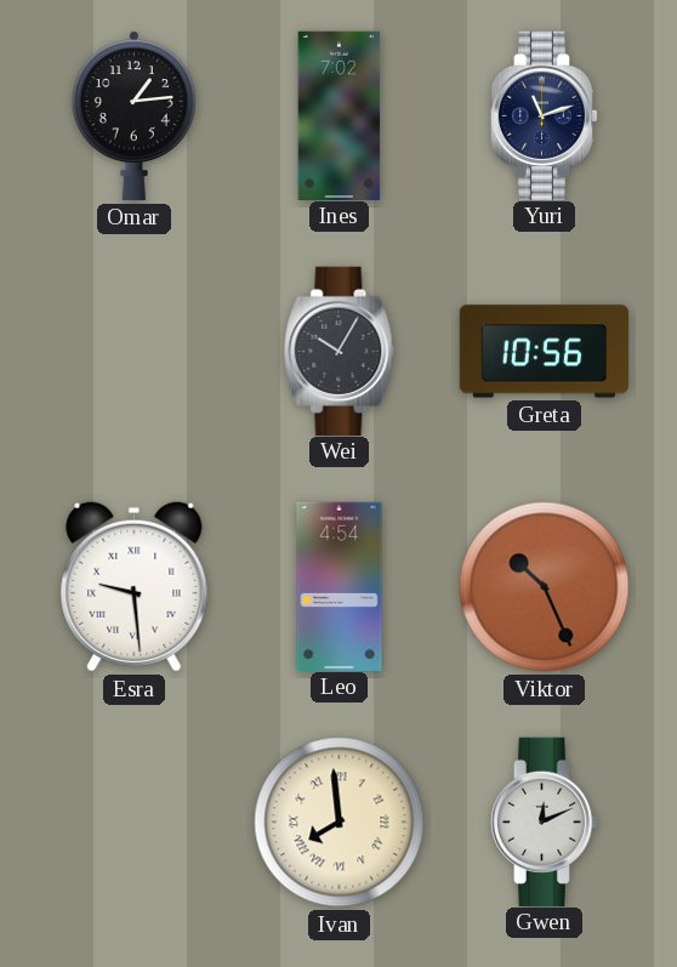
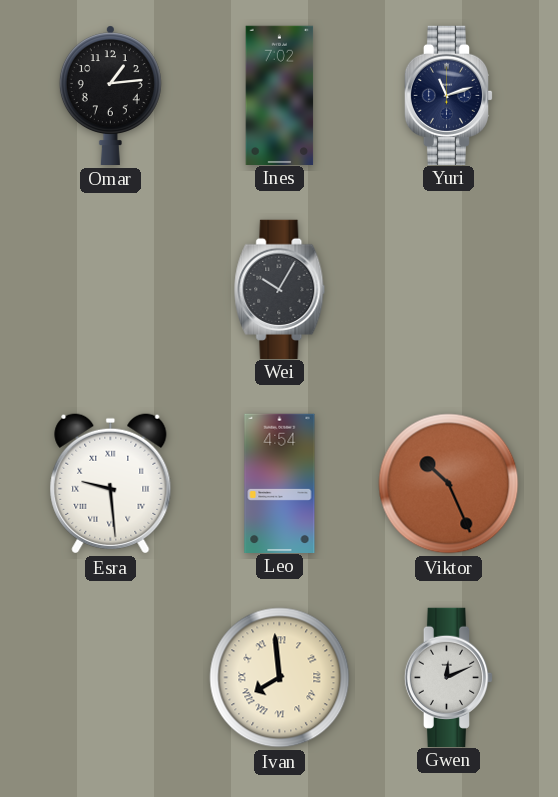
Greta: 10:56 -> none
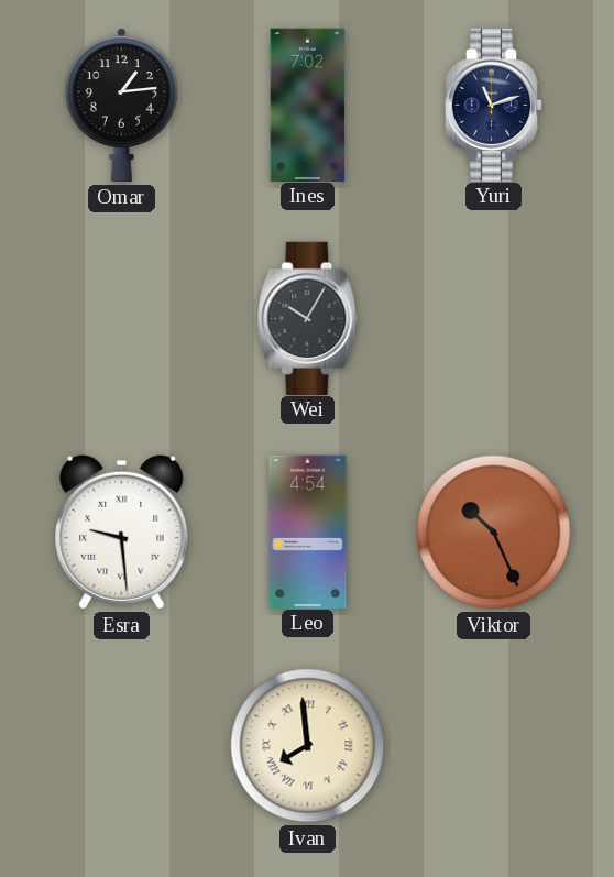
Gwen: 12:11 -> none
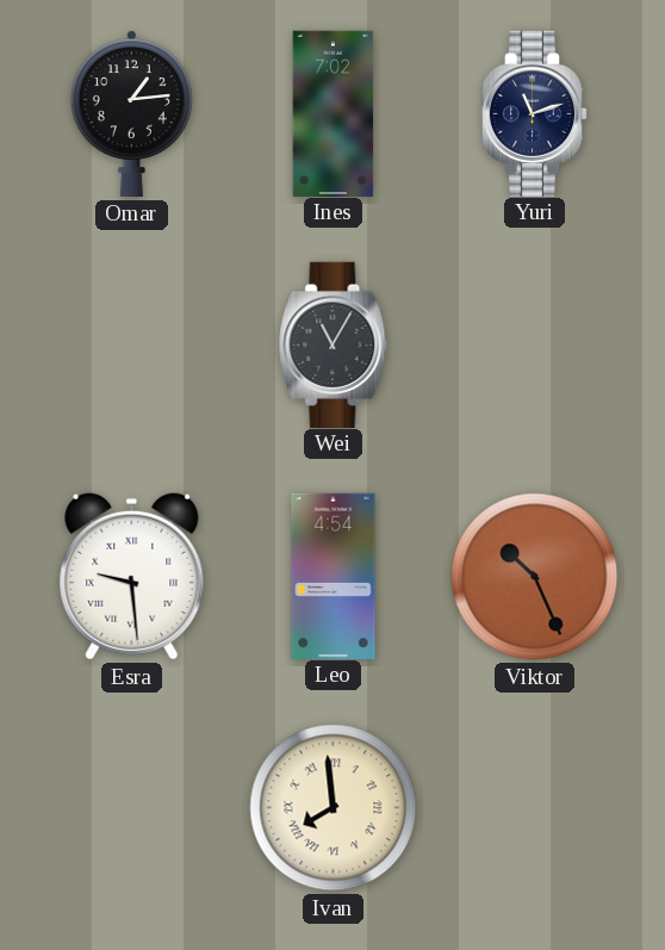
Wei: 10:05 -> 11:05
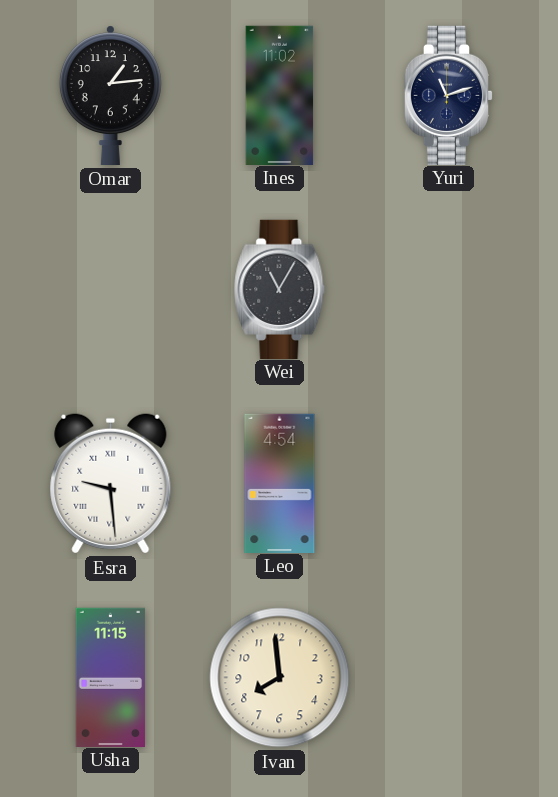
Ines: 7:02 -> 11:02
Viktor: 10:26 -> none
Usha: none -> 11:15
Ivan numerals: Roman -> Arabic
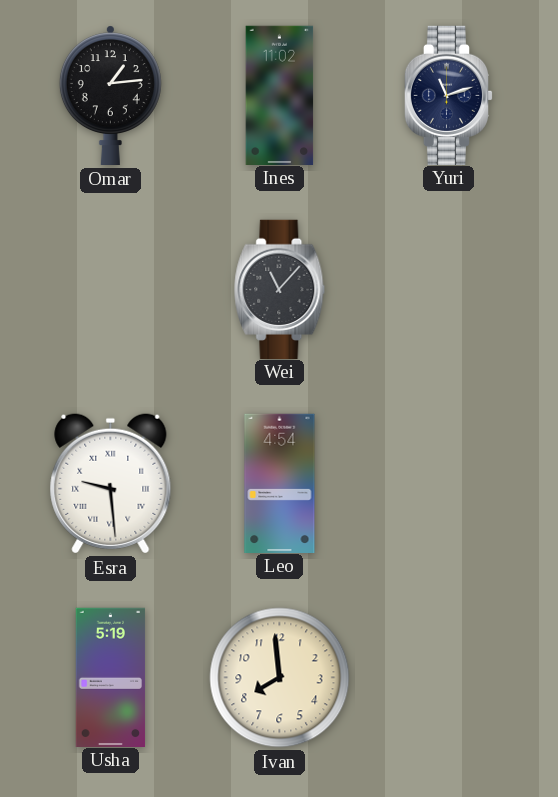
Wei: 11:05 -> 11:07
Usha: 11:15 -> 5:19
